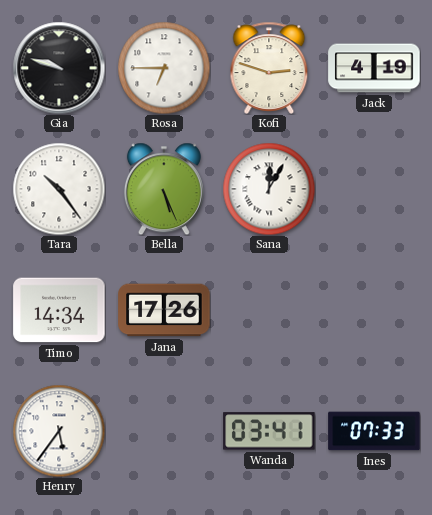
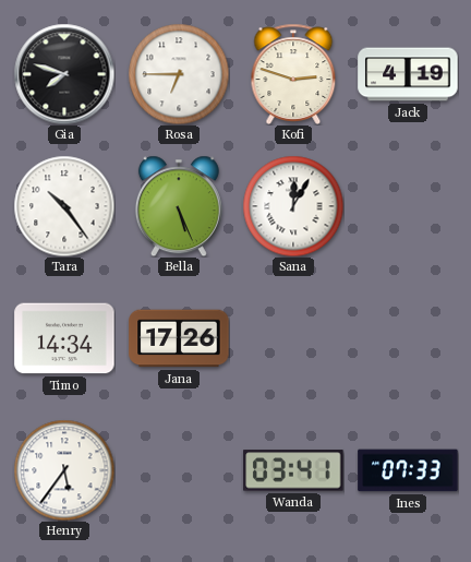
Gia: 9:48 -> 7:48
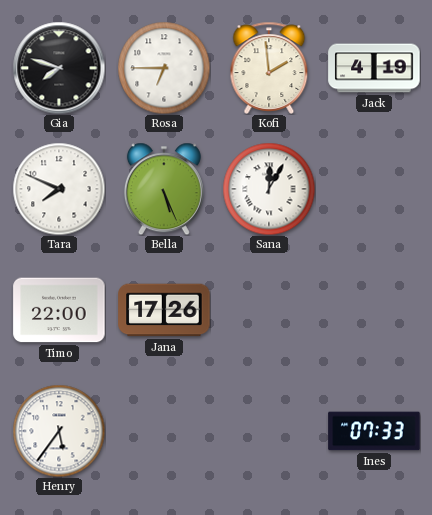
Kofi: 2:48 -> 1:59
Tara: 10:24 -> 7:49
Timo: 14:34 -> 22:00
Wanda: 03:41 -> none
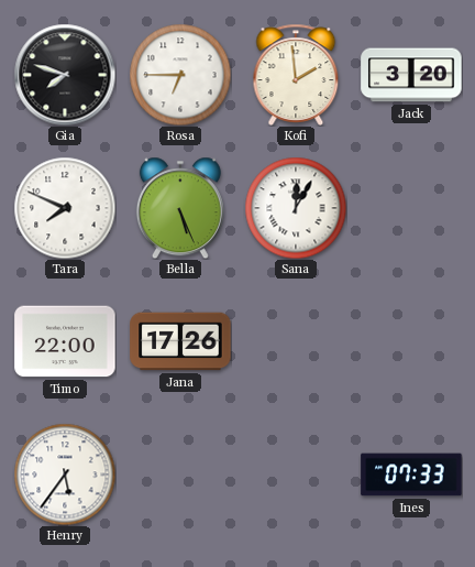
Jack: 4:19 -> 3:20
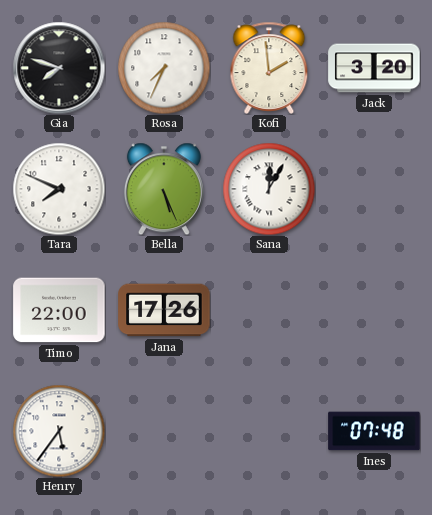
Rosa: 6:45 -> 7:34
Ines: 07:33 -> 07:48
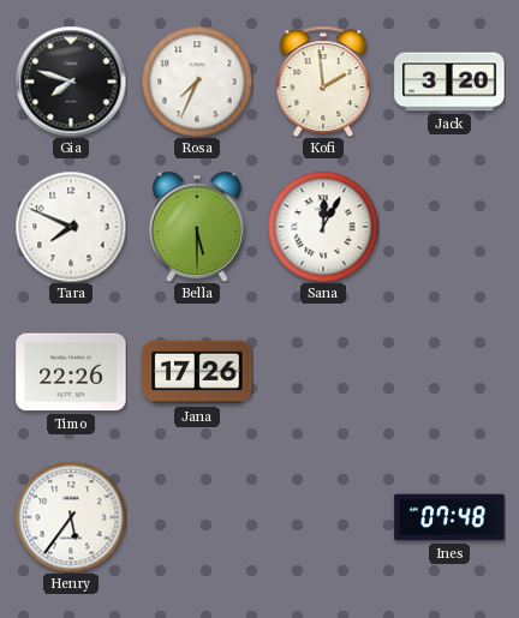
Bella: 5:26 -> 5:30
Timo: 22:00 -> 22:26
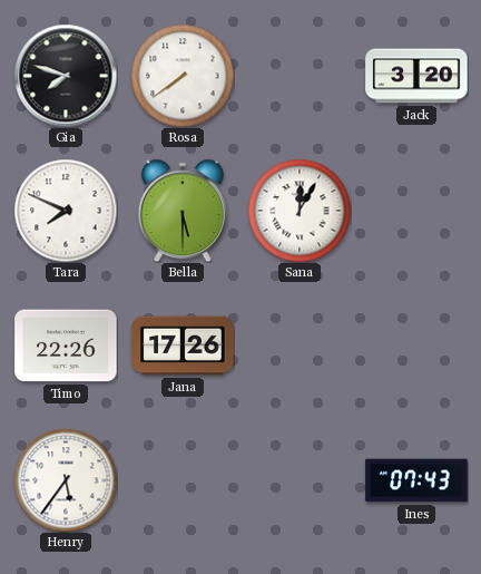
Rosa: 7:34 -> 7:39
Kofi: 1:59 -> none
Ines: 07:48 -> 07:43
